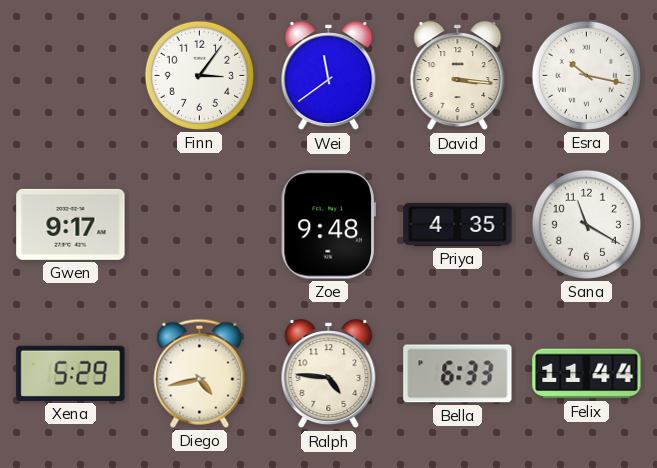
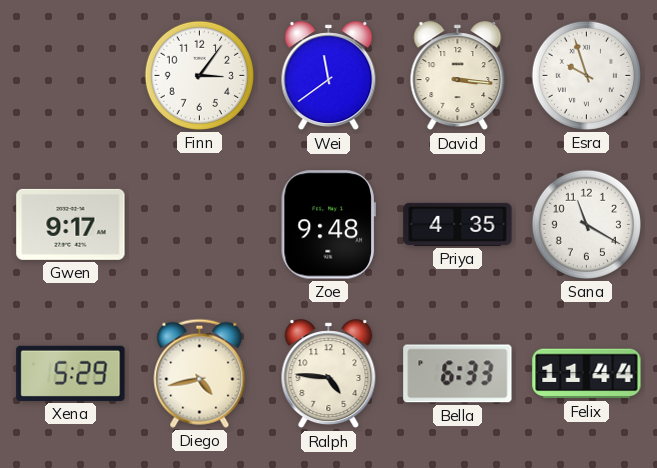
Esra: 10:17 -> 9:57
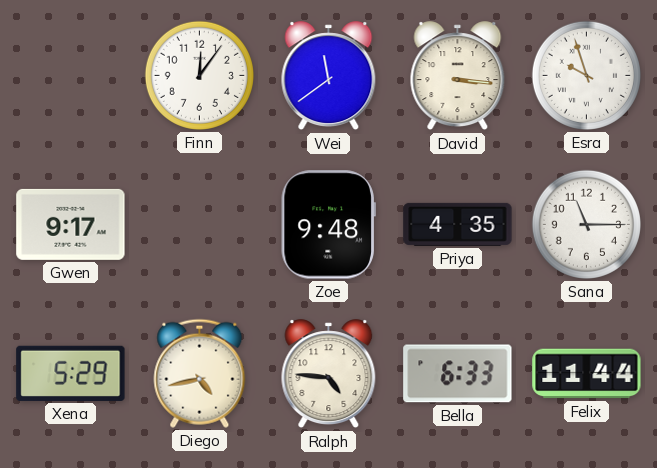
Finn: 3:06 -> 12:06
Sana: 11:20 -> 11:15
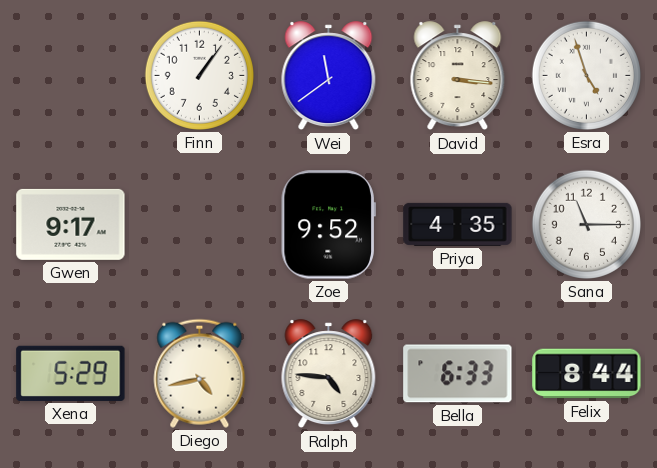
Finn: 12:06 -> 1:06
Esra: 9:57 -> 4:57
Zoe: 9:48 -> 9:52
Felix: 11:44 -> 8:44
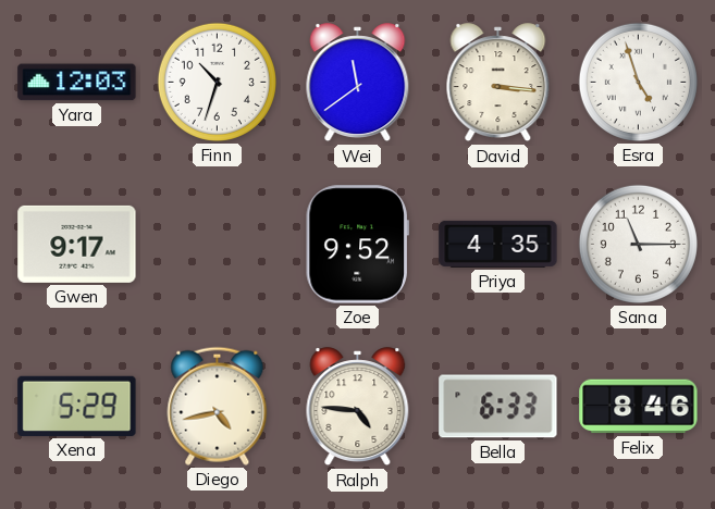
Yara: none -> 12:03
Finn: 1:06 -> 10:33
Felix: 8:44 -> 8:46
